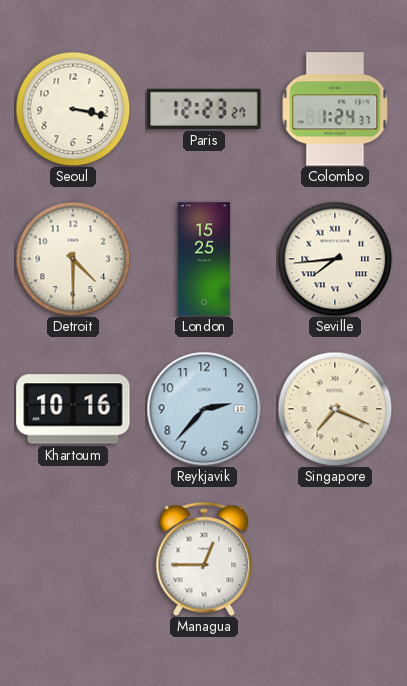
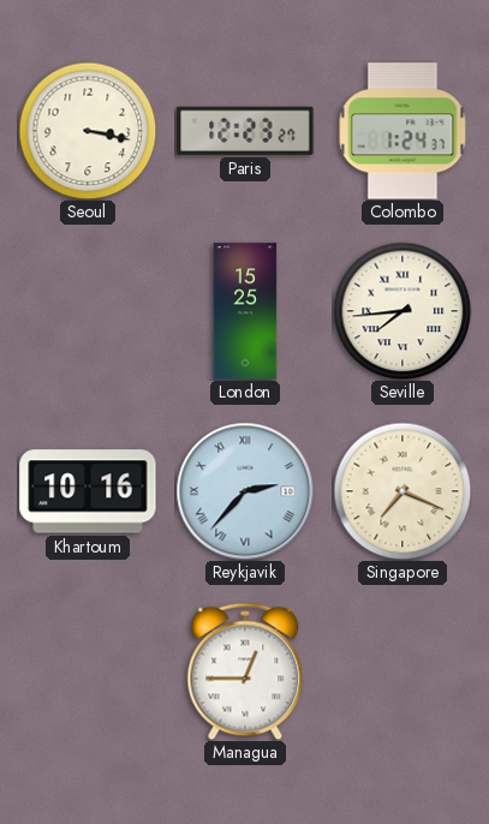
Detroit: 4:30 -> none
Reykjavik numerals: Arabic -> Roman
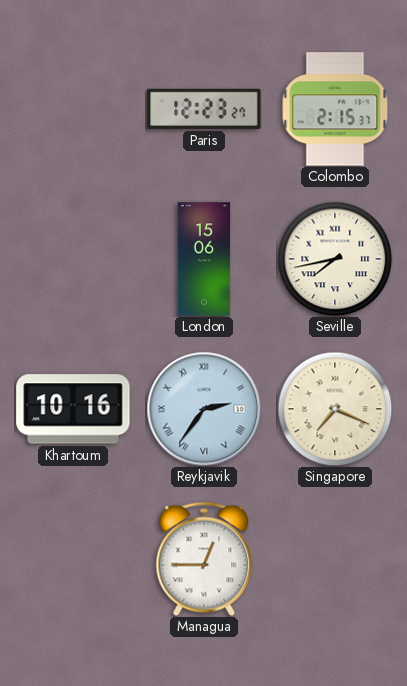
Seoul: 3:17 -> none
Colombo: 1:24 -> 2:15
London: 15:25 -> 15:06
Seville: 7:44 -> 7:43
Reykjavik: 2:37 -> 2:36
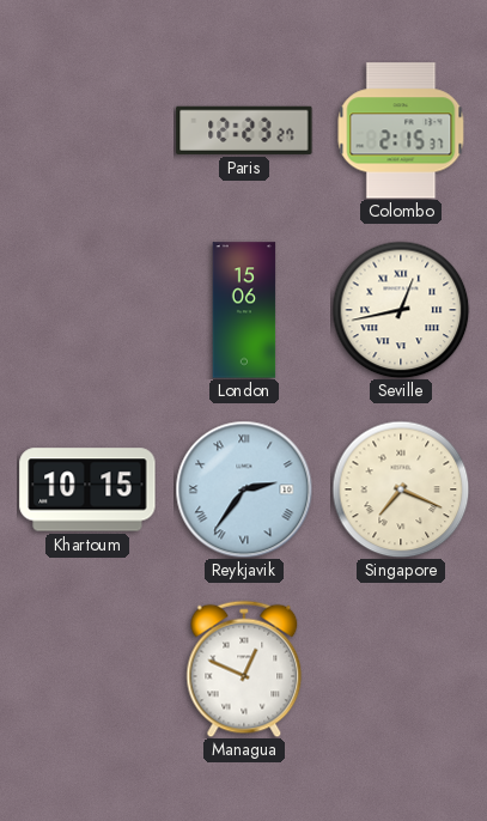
Seville: 7:43 -> 12:43
Khartoum: 10:16 -> 10:15
Managua: 12:45 -> 12:49
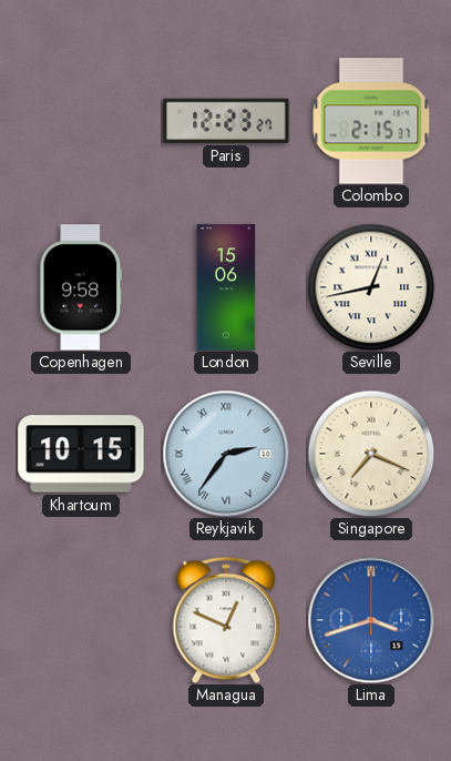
Copenhagen: none -> 9:58
Lima: none -> 3:42
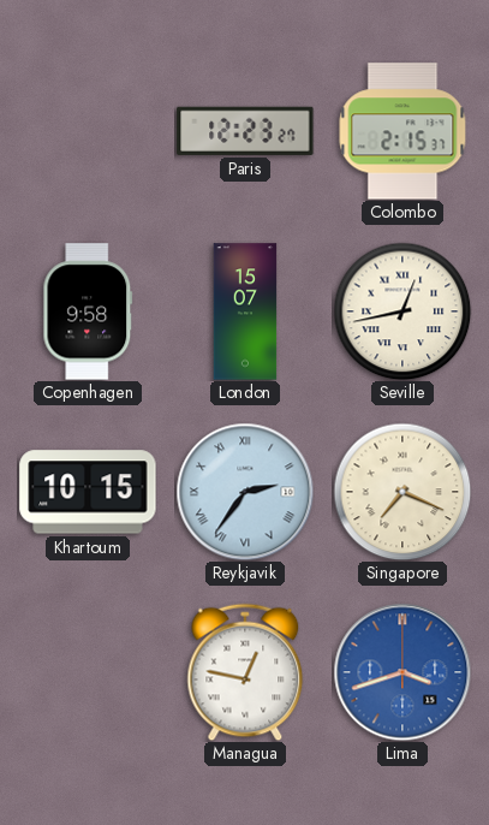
London: 15:06 -> 15:07
Managua: 12:49 -> 12:47
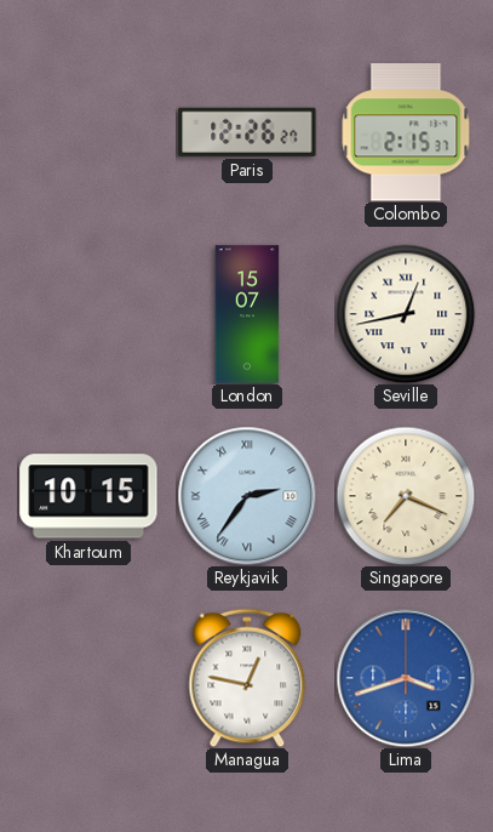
Paris: 12:23 -> 12:26
Copenhagen: 9:58 -> none
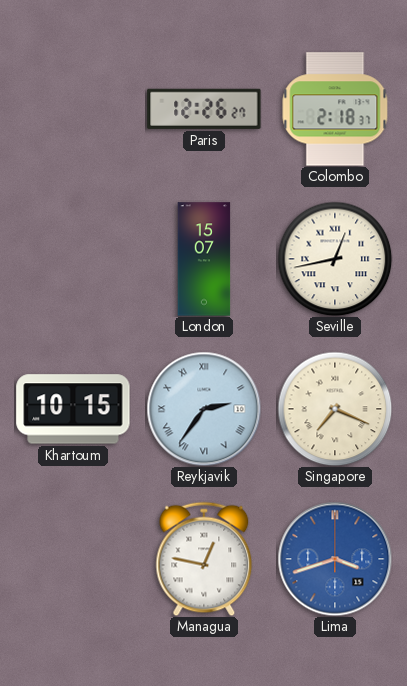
Colombo: 2:15 -> 2:18
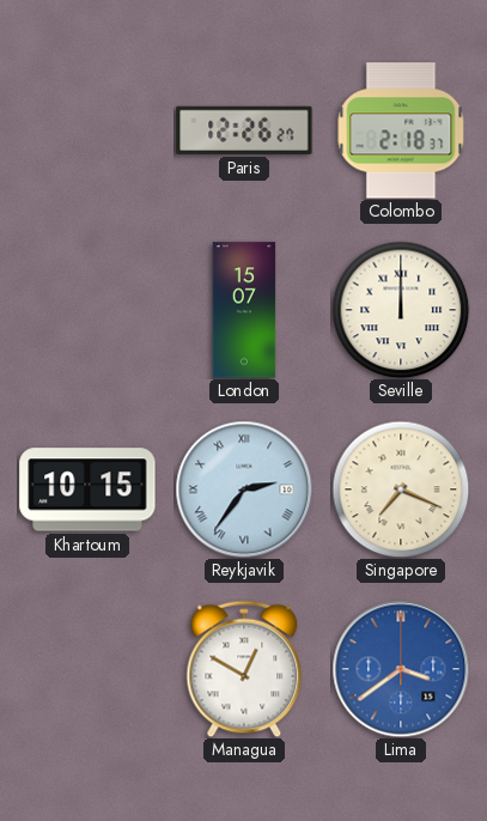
Seville: 12:43 -> 12:00
Managua: 12:47 -> 12:50
Lima: 3:42 -> 3:39
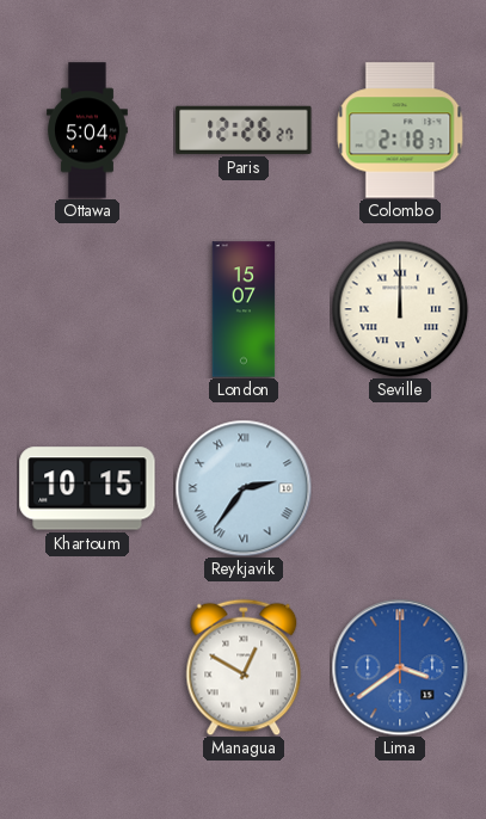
Ottawa: none -> 5:04
Singapore: 7:19 -> none
